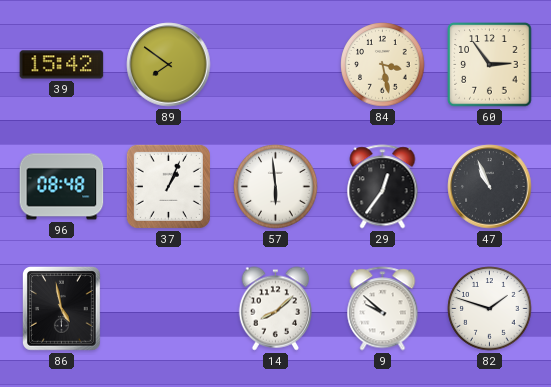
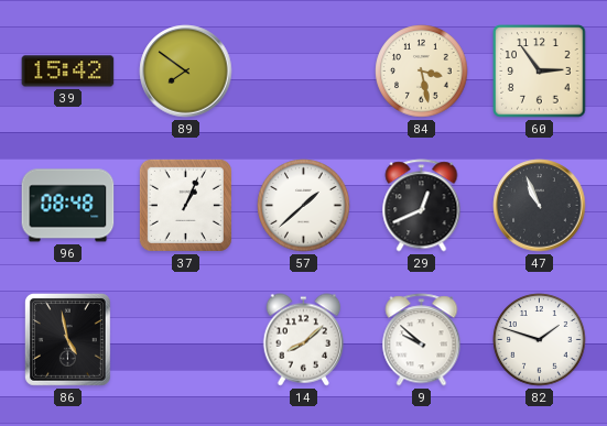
57: 5:59 -> 1:38
29: 12:36 -> 12:41
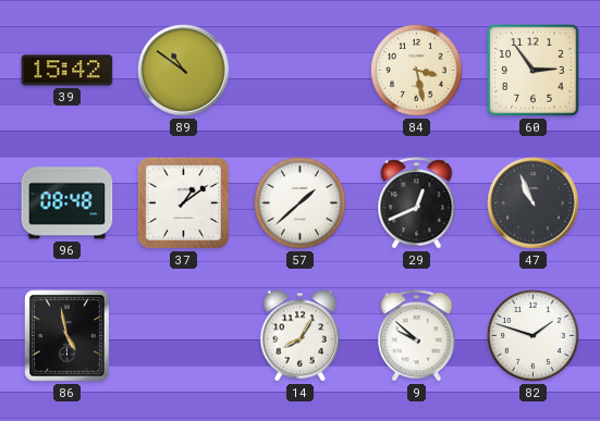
89: 7:51 -> 10:51
37: 1:04 -> 1:09
14: 8:08 -> 8:05
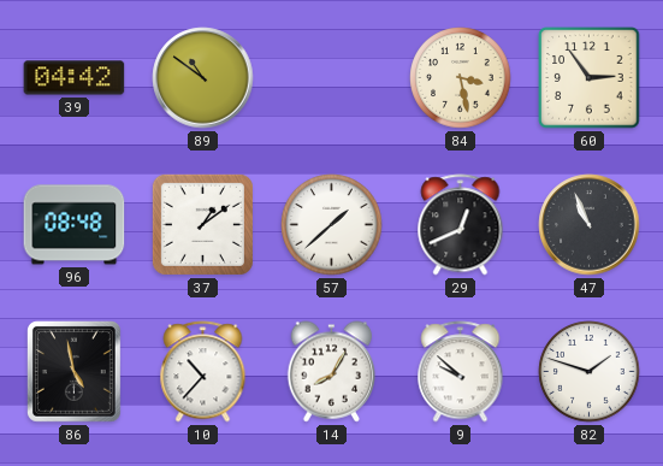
39: 15:42 -> 04:42
10: none -> 10:37
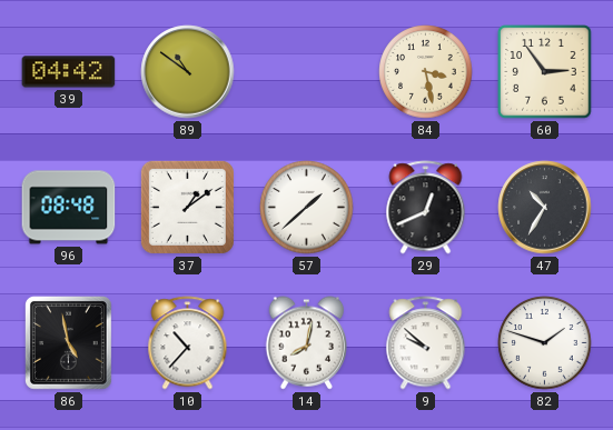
47: 10:56 -> 10:35
14: 8:05 -> 8:02
